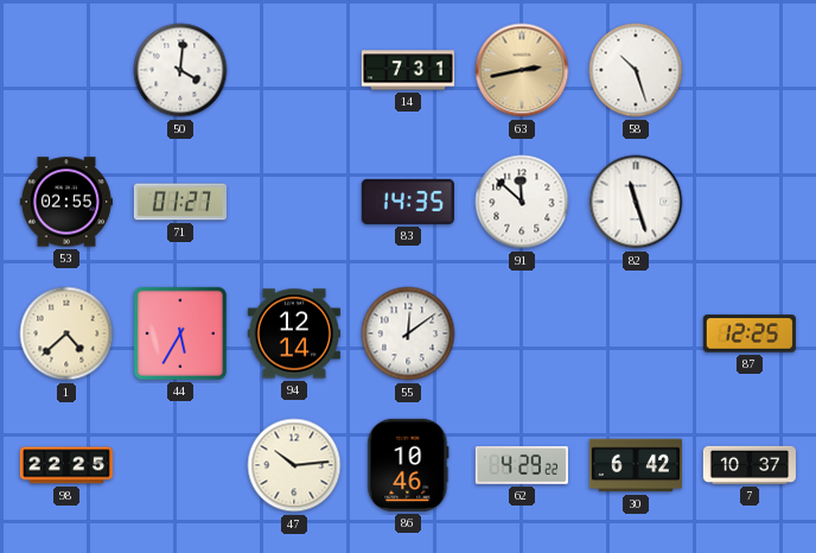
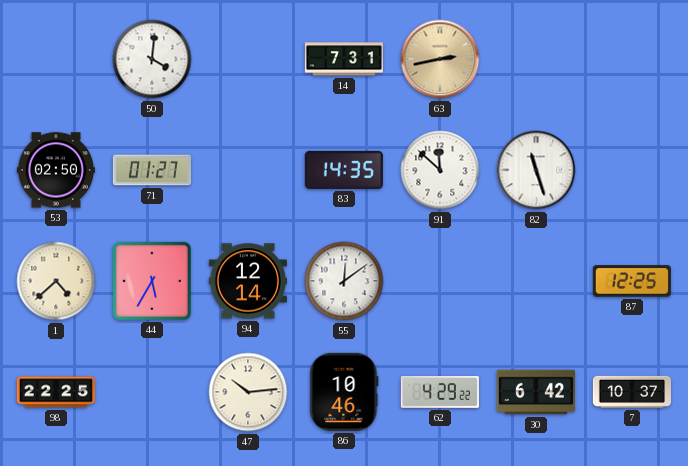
58: 10:27 -> none
53: 02:55 -> 02:50
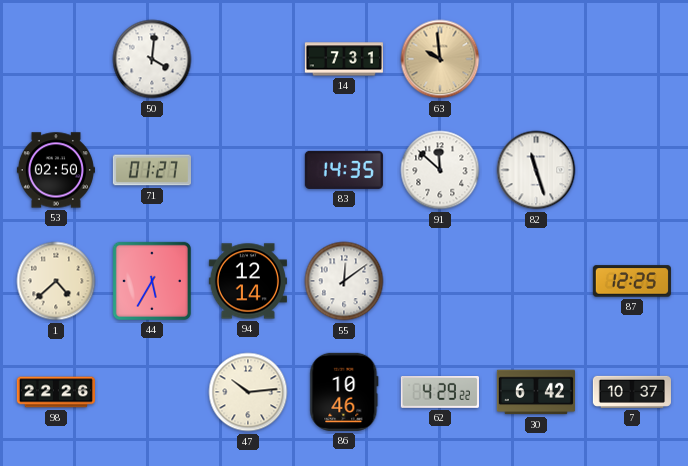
63: 2:43 -> 9:59
98: 22:25 -> 22:26
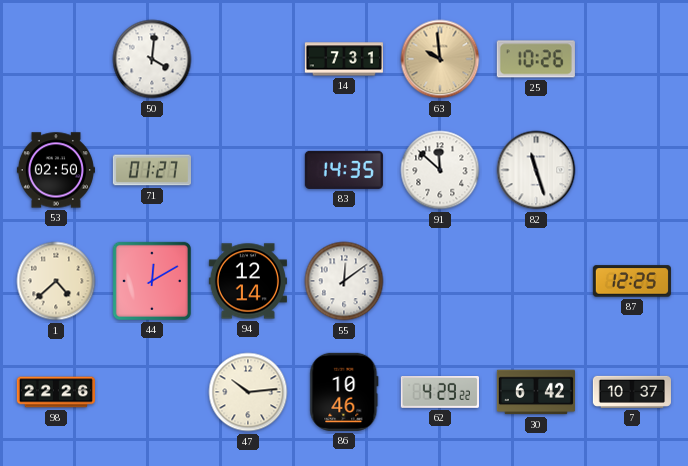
25: none -> 10:26
44: 5:35 -> 12:10
